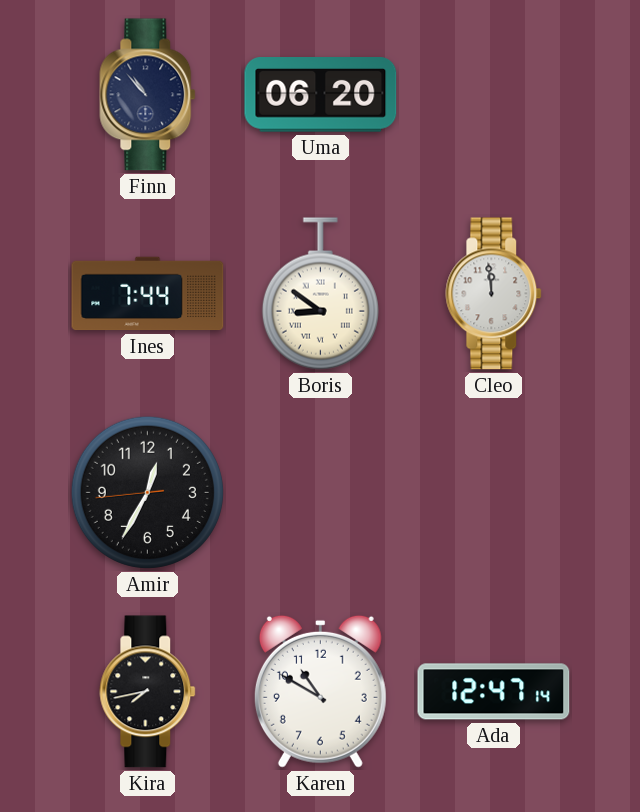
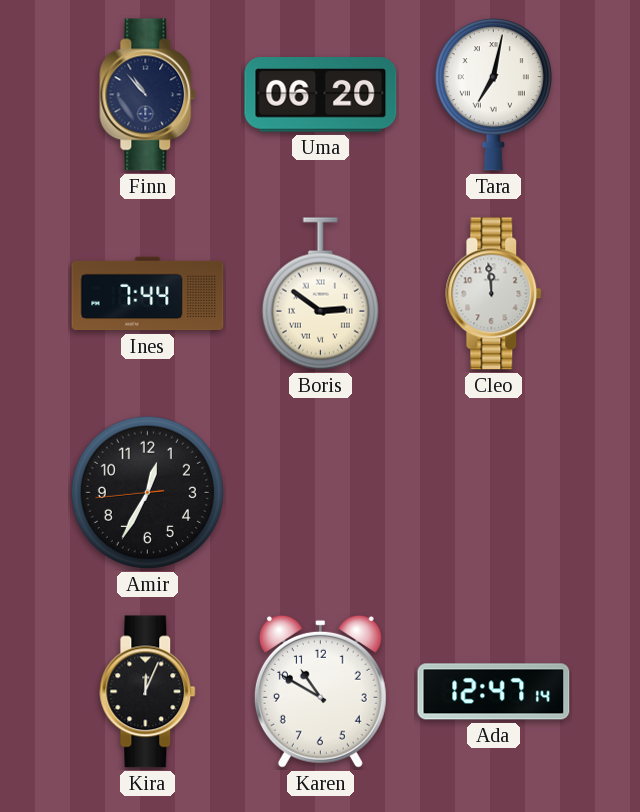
Tara: none -> 7:02
Boris: 8:51 -> 2:51
Kira: 7:43 -> 12:04
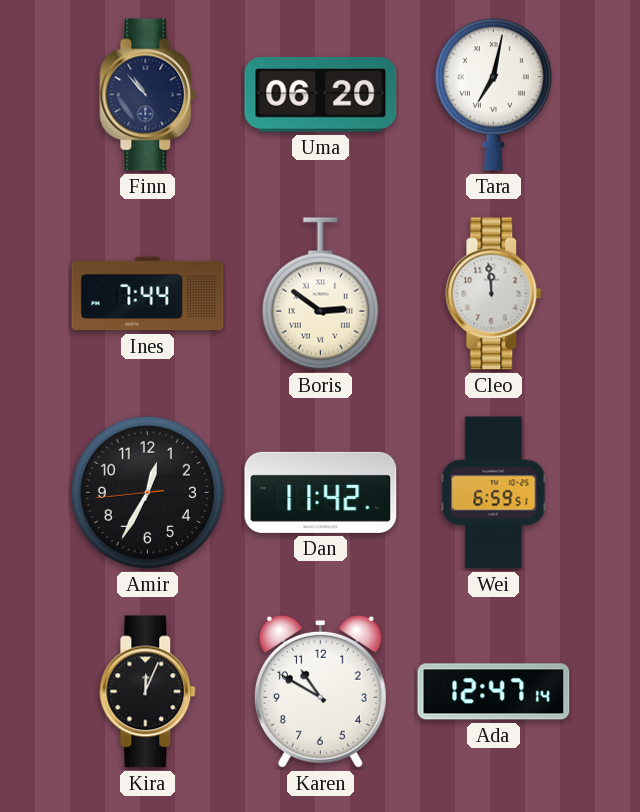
Dan: none -> 11:42
Wei: none -> 6:59
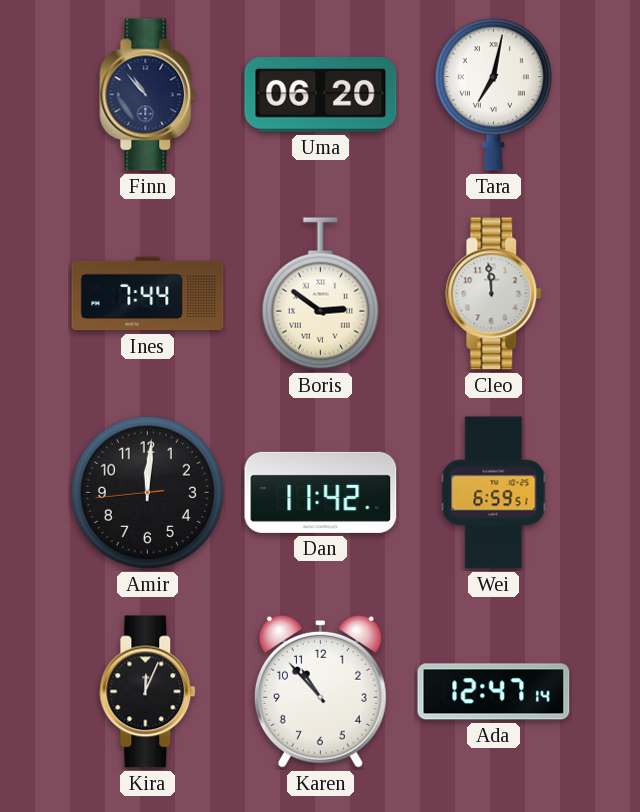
Amir: 12:34 -> 12:00
Karen: 10:50 -> 10:53
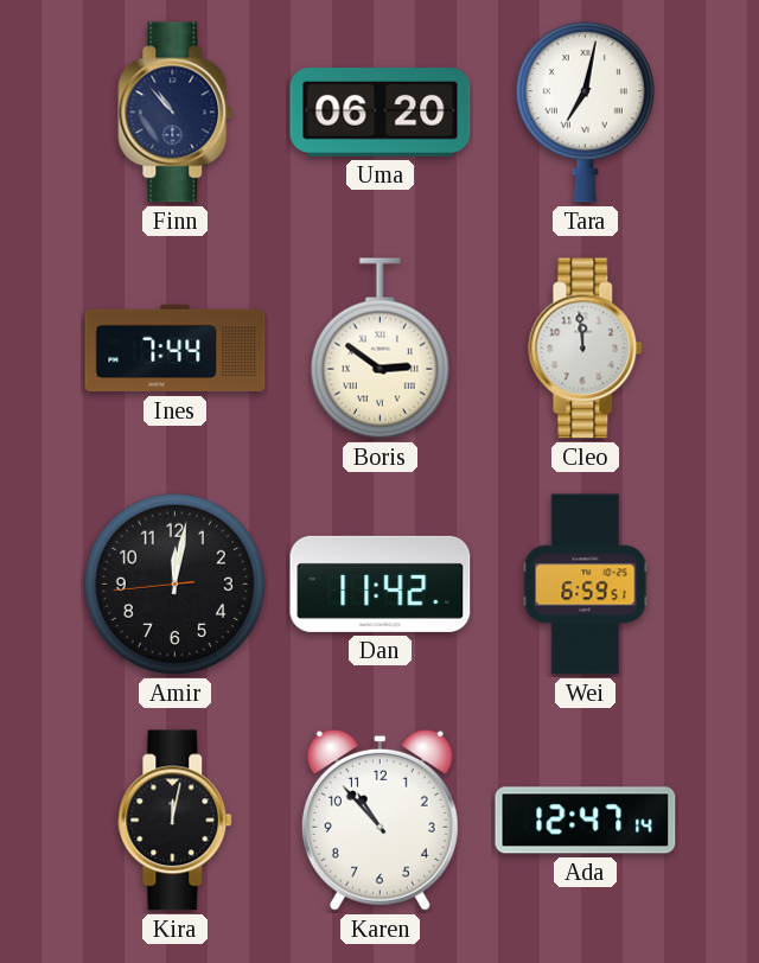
Amir: 12:00 -> 12:01
Kira: 12:04 -> 12:02
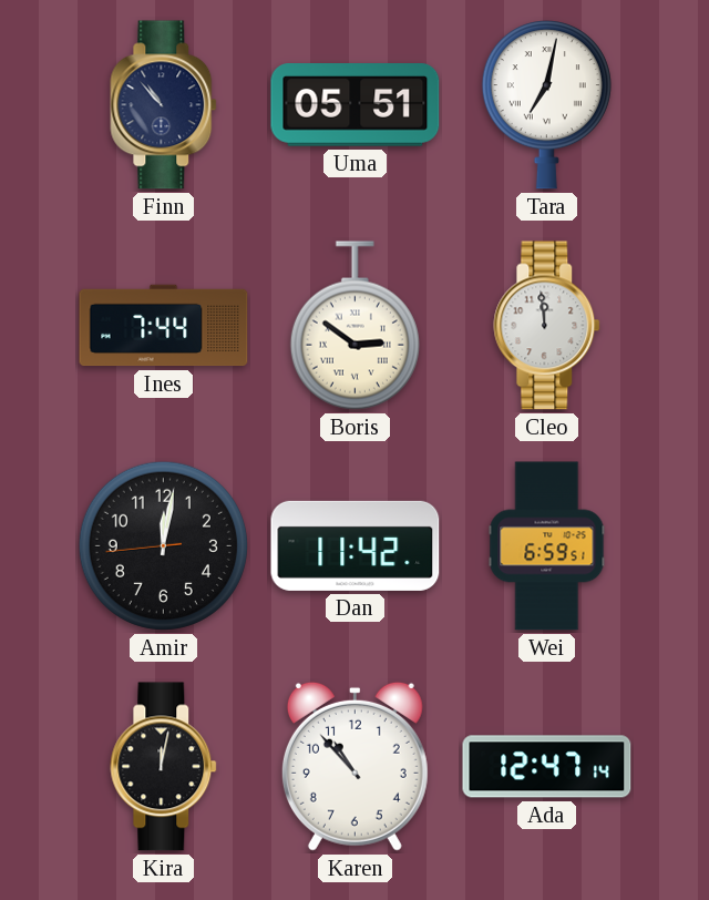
Uma: 06:20 -> 05:51
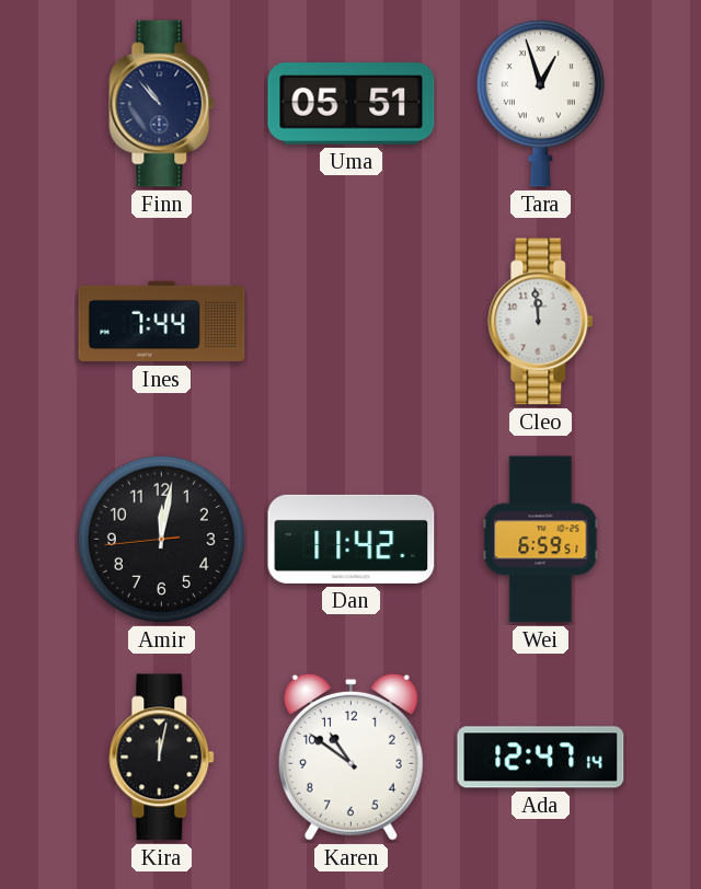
Tara: 7:02 -> 12:57
Boris: 2:51 -> none
Karen: 10:53 -> 10:51
